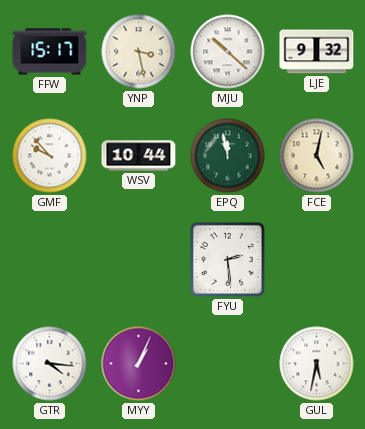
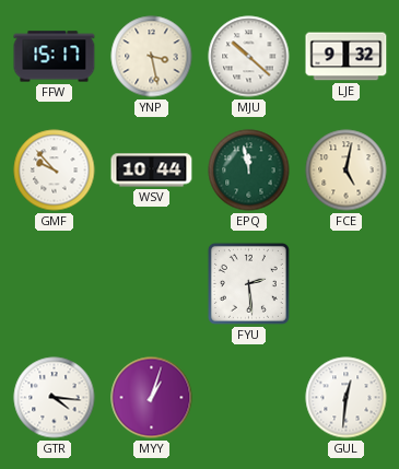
MYY: 1:04 -> 1:03
GUL: 5:32 -> 12:31
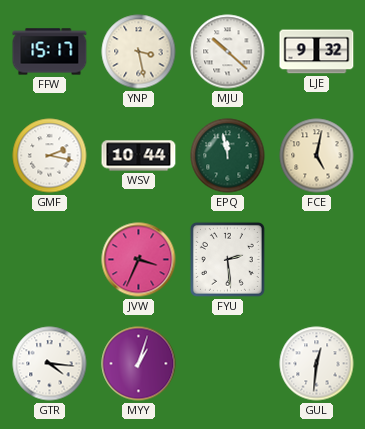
GMF: 9:53 -> 2:17
JVW: none -> 3:34
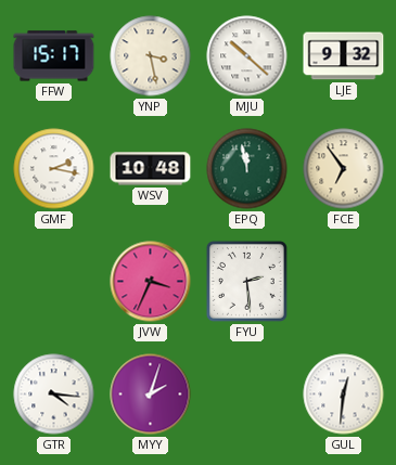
WSV: 10:44 -> 10:48
FCE: 5:02 -> 6:54
MYY: 1:03 -> 2:03
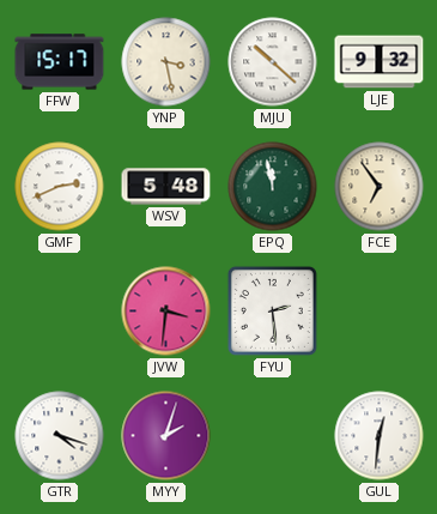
GMF: 2:17 -> 2:41
WSV: 10:48 -> 5:48
JVW: 3:34 -> 3:31
GTR: 4:16 -> 4:18
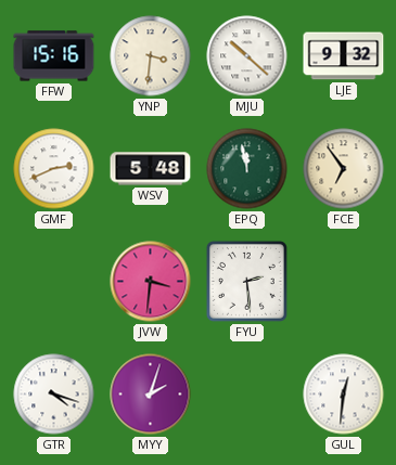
FFW: 15:17 -> 15:16
YNP: 3:28 -> 3:31
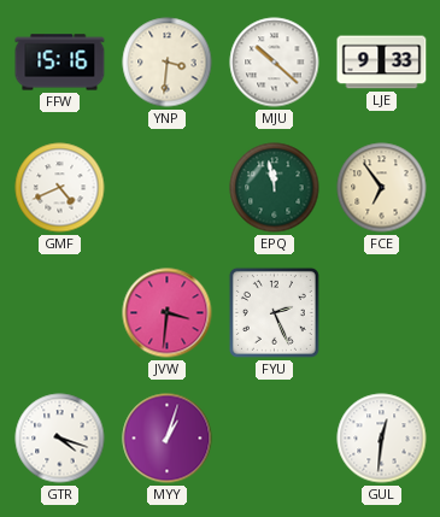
LJE: 9:32 -> 9:33
GMF: 2:41 -> 4:41
WSV: 5:48 -> none
FYU: 2:29 -> 2:26
MYY: 2:03 -> 1:03
